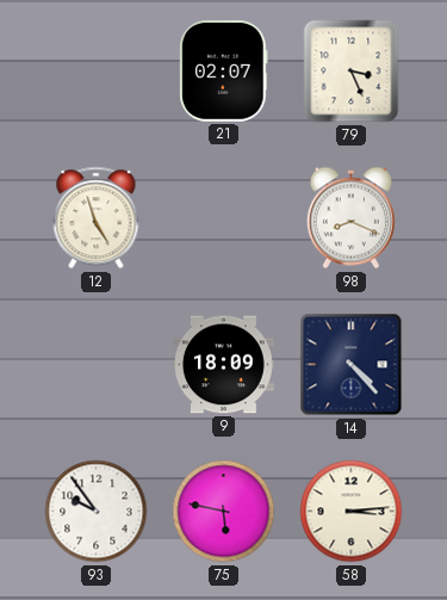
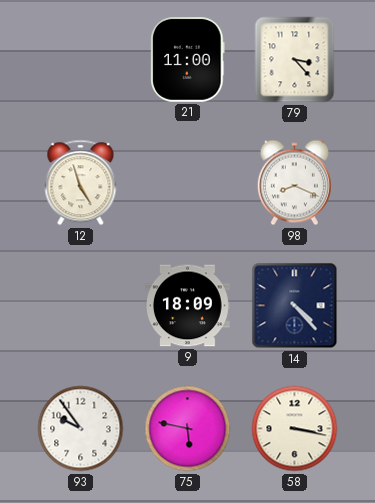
21: 02:07 -> 11:00
79: 3:26 -> 3:23
58: 3:14 -> 3:17
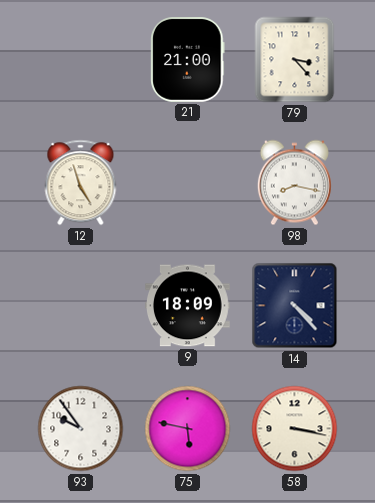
21: 11:00 -> 21:00
98: 8:19 -> 8:17
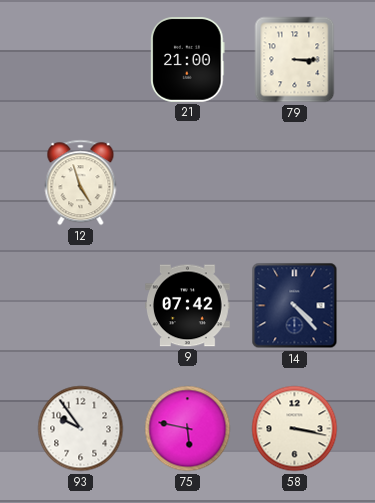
79: 3:23 -> 3:15
98: 8:17 -> none
9: 18:09 -> 07:42
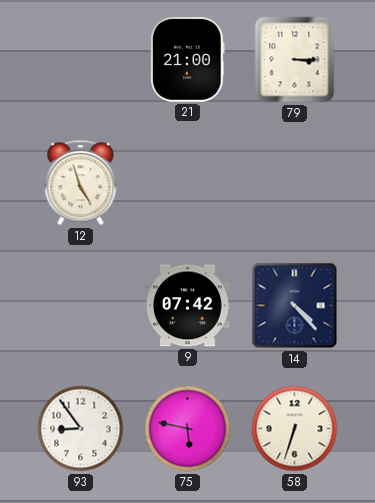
93: 9:54 -> 8:54
58: 3:17 -> 6:33
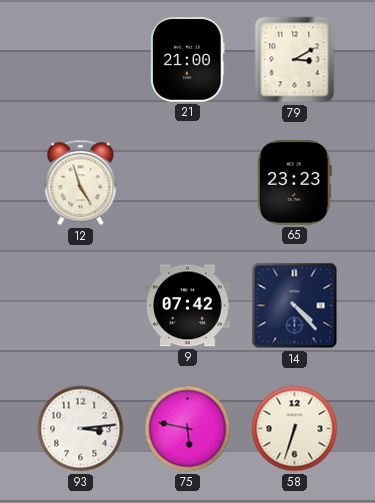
79: 3:15 -> 3:10
65: none -> 23:23
93: 8:54 -> 3:14
